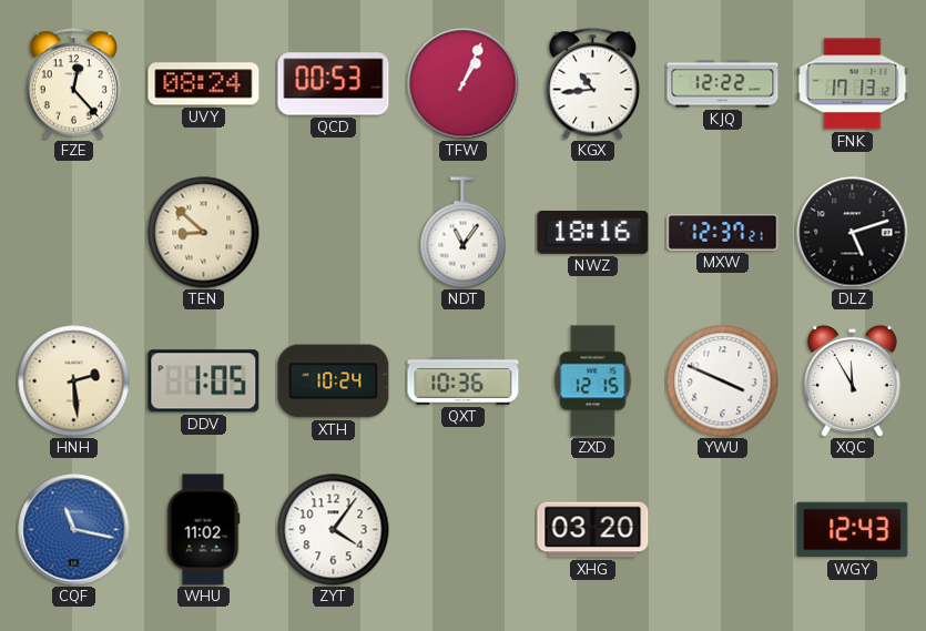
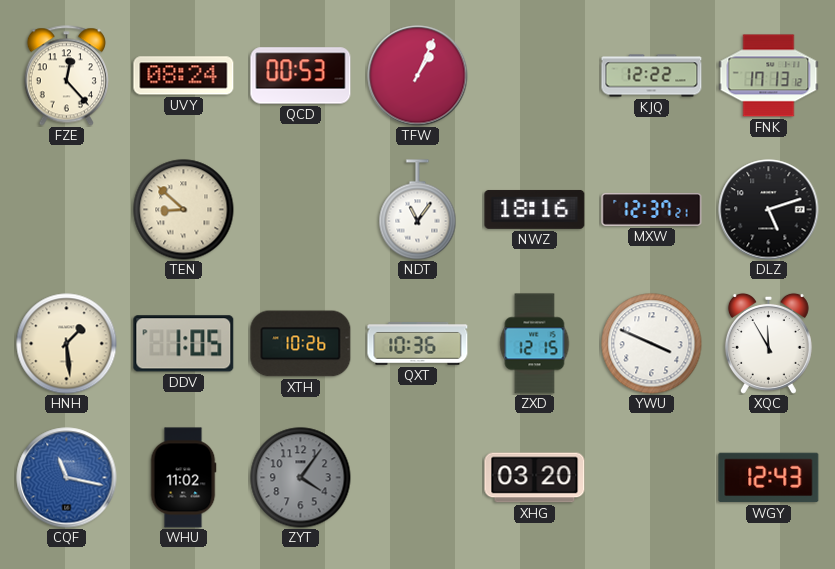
KGX: 10:44 -> none
HNH: 2:29 -> 1:29
XTH: 10:24 -> 10:26
ZYT dial: white -> grey
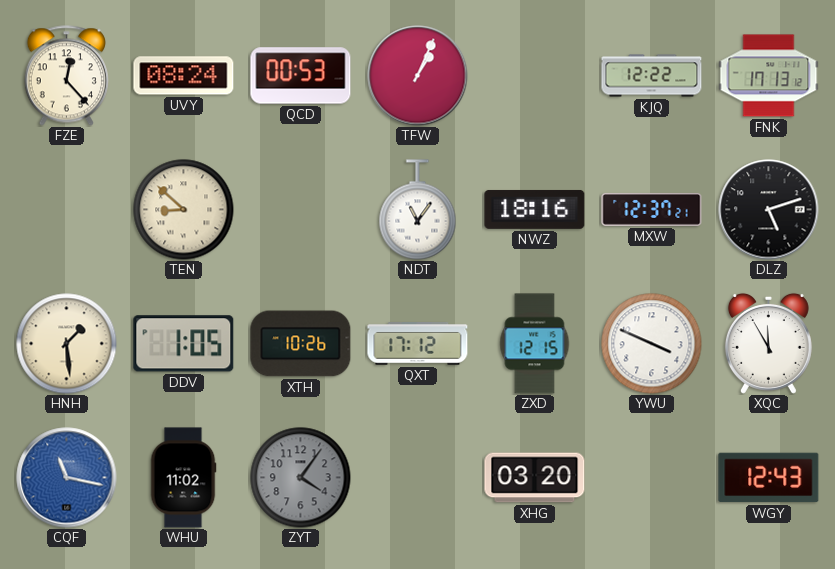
QXT: 10:36 -> 17:12
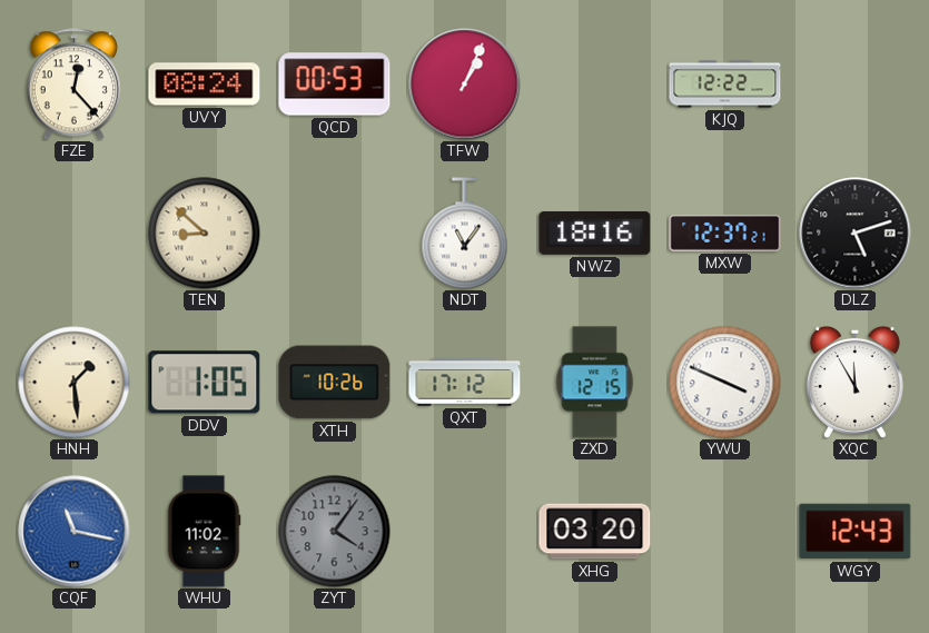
FNK: 17:13 -> none
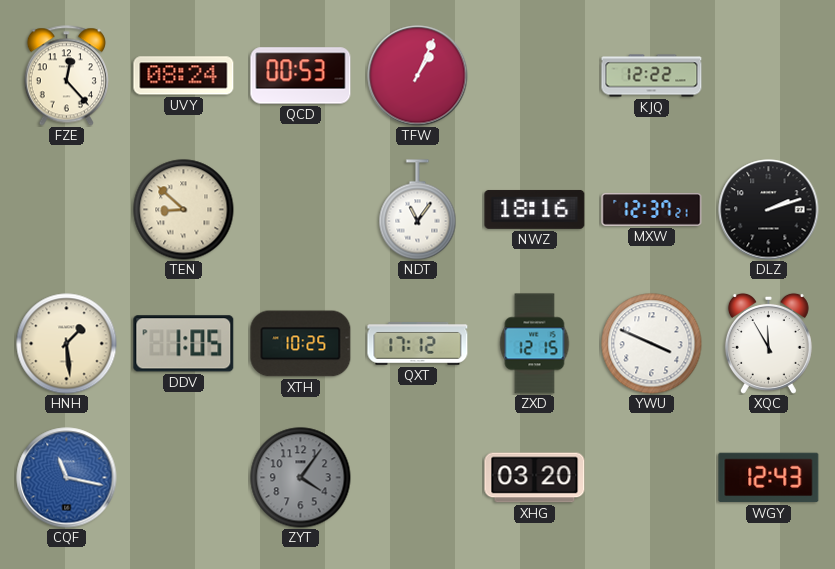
DLZ: 5:12 -> 2:12
XTH: 10:26 -> 10:25
WHU: 11:02 -> none
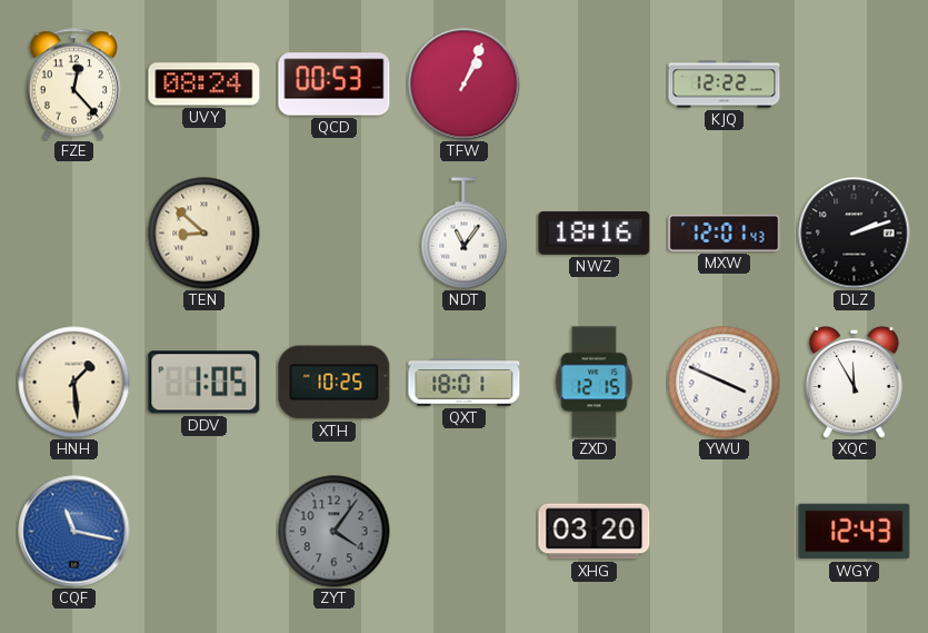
MXW: 12:37 -> 12:01
QXT: 17:12 -> 18:01
